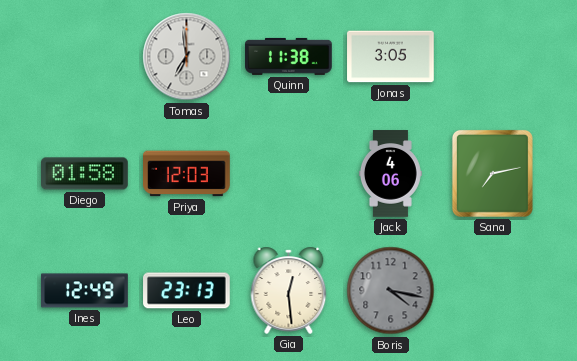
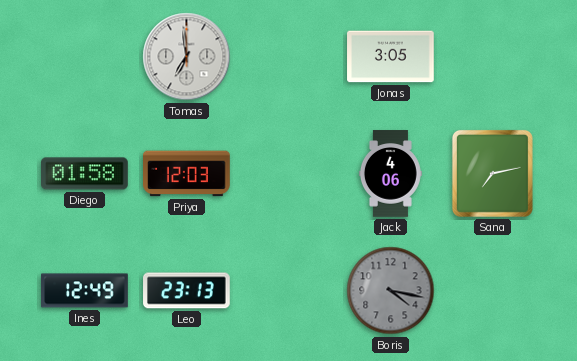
Quinn: 11:38 -> none
Gia: 12:29 -> none
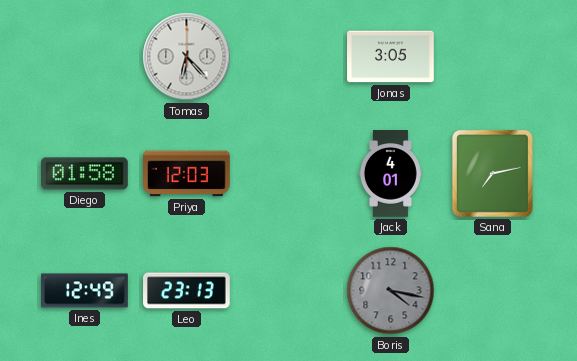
Tomas: 6:59 -> 6:23
Jack: 4:06 -> 4:01
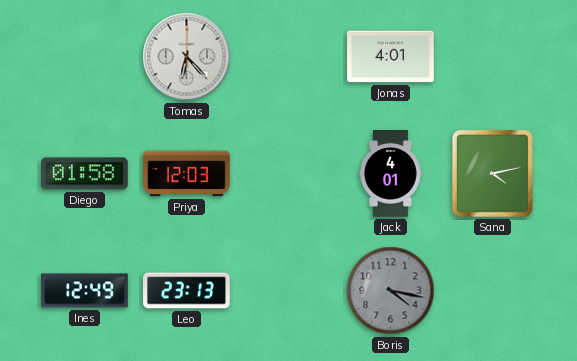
Jonas: 3:05 -> 4:01
Sana: 7:13 -> 4:13
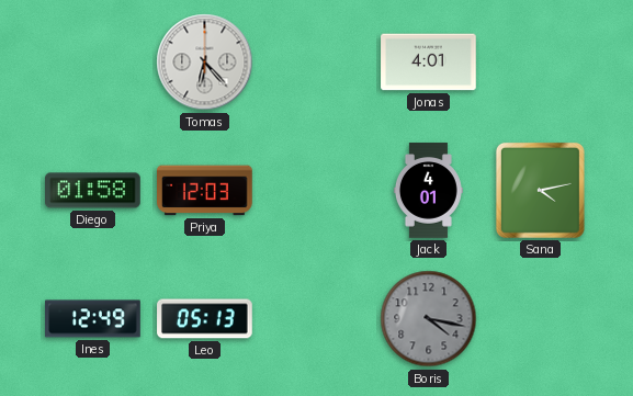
Leo: 23:13 -> 05:13
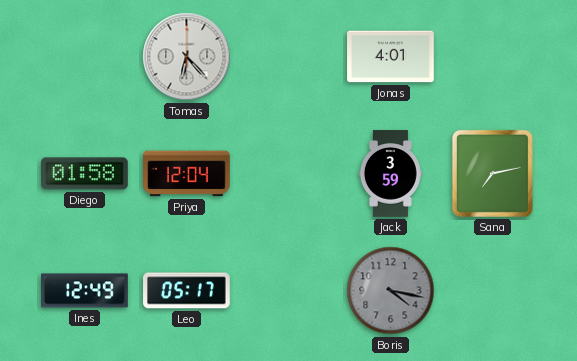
Priya: 12:03 -> 12:04
Jack: 4:01 -> 3:59
Sana: 4:13 -> 7:13
Leo: 05:13 -> 05:17
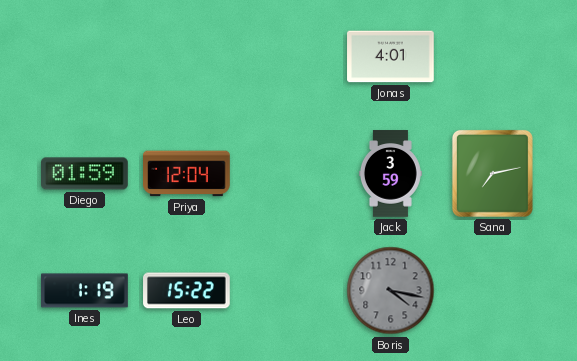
Tomas: 6:23 -> none
Diego: 01:58 -> 01:59
Ines: 12:49 -> 1:19
Leo: 05:17 -> 15:22
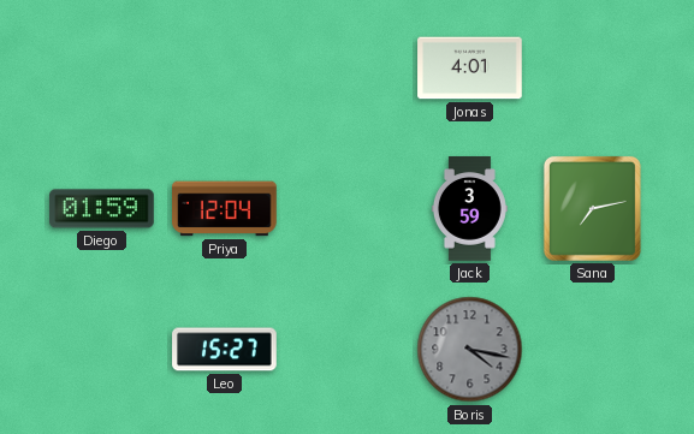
Ines: 1:19 -> none
Leo: 15:22 -> 15:27
